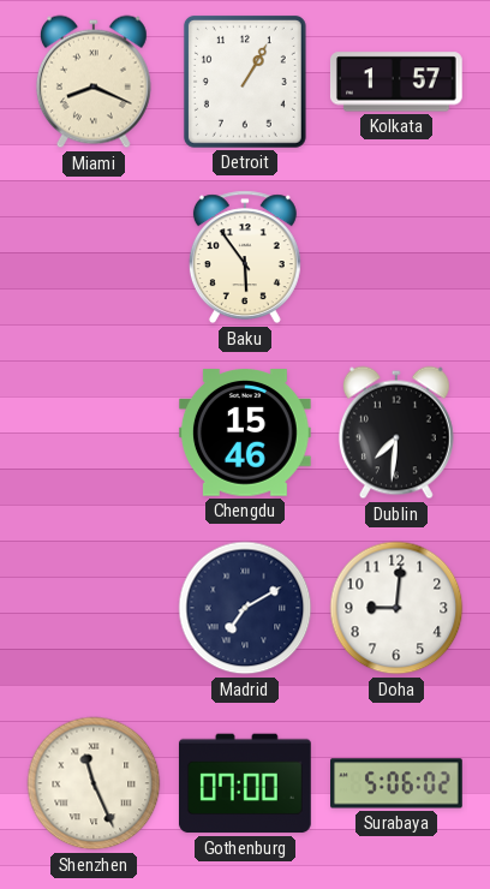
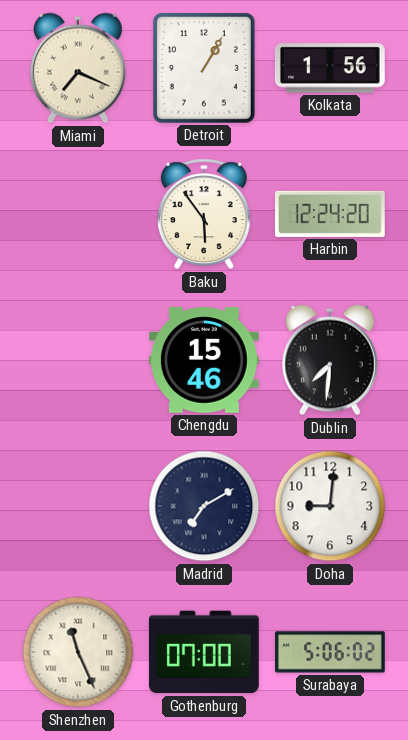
Miami: 8:19 -> 7:19
Kolkata: 1:57 -> 1:56
Harbin: none -> 12:24
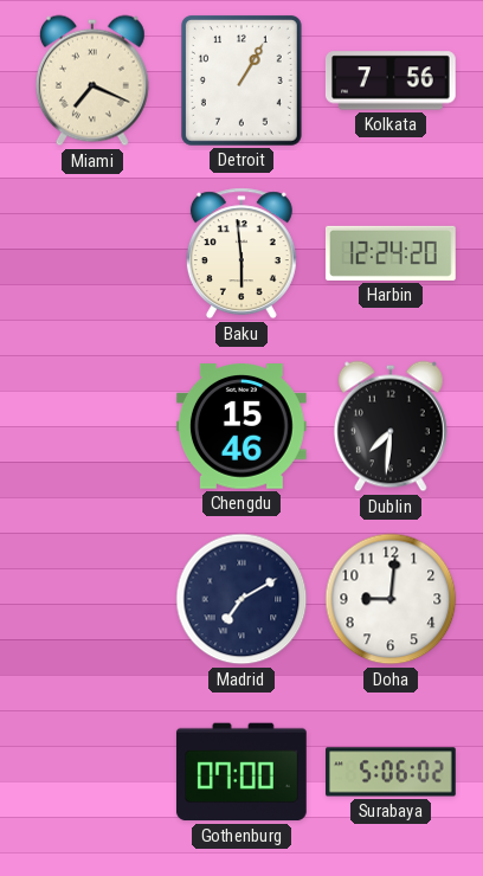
Kolkata: 1:56 -> 7:56
Baku: 5:54 -> 5:59
Shenzhen: 11:26 -> none
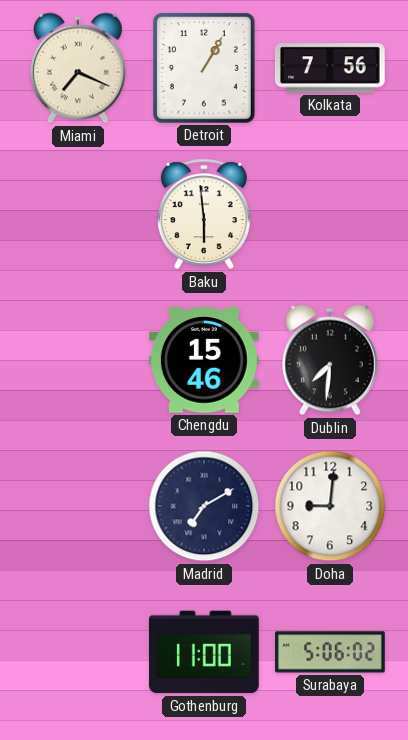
Harbin: 12:24 -> none
Gothenburg: 07:00 -> 11:00
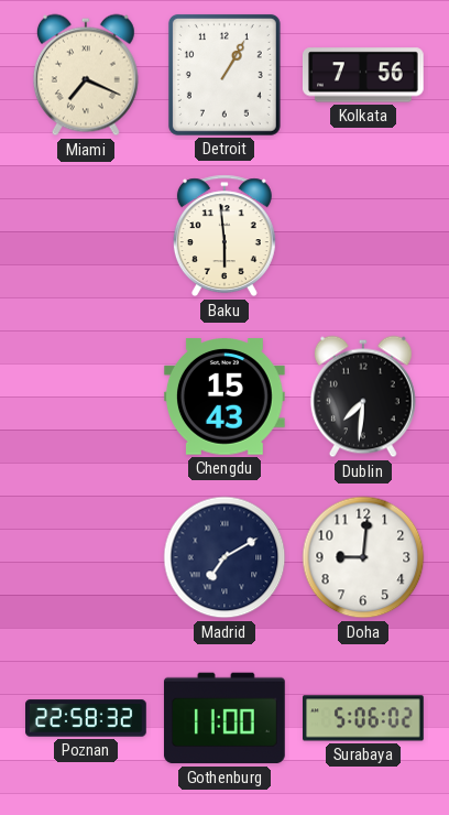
Chengdu: 15:46 -> 15:43
Poznan: none -> 22:58
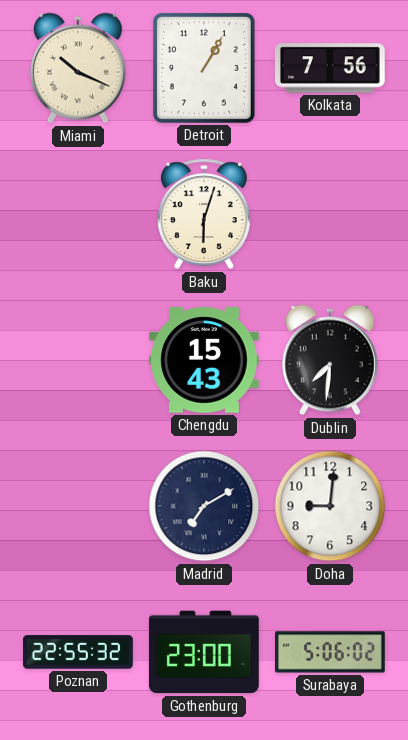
Miami: 7:19 -> 10:19
Baku: 5:59 -> 6:03
Poznan: 22:58 -> 22:55
Gothenburg: 11:00 -> 23:00
